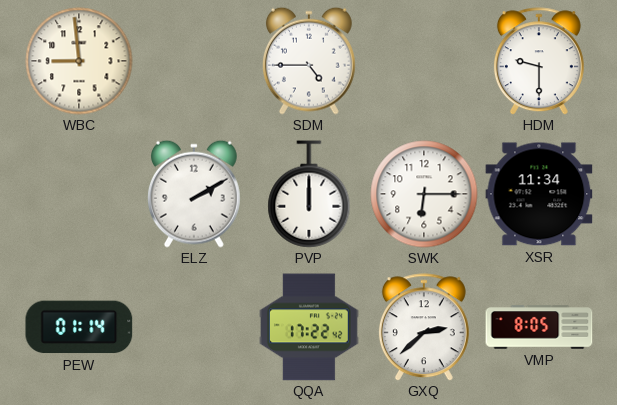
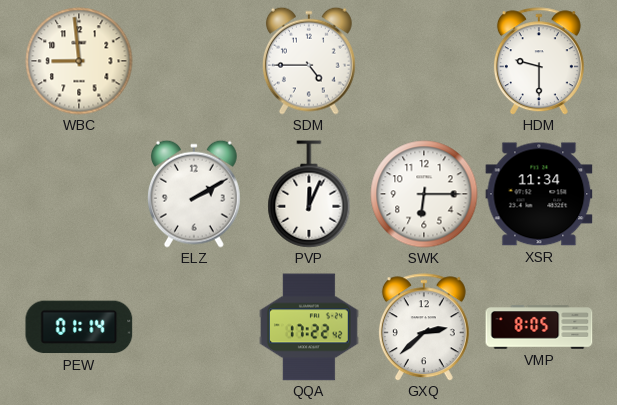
PVP: 12:00 -> 12:04
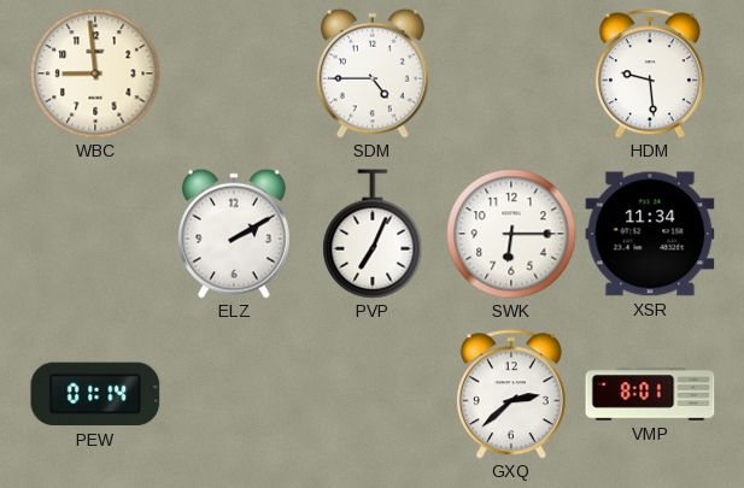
HDM: 9:30 -> 9:29
PVP: 12:04 -> 7:04
QQA: 17:22 -> none
VMP: 8:05 -> 8:01
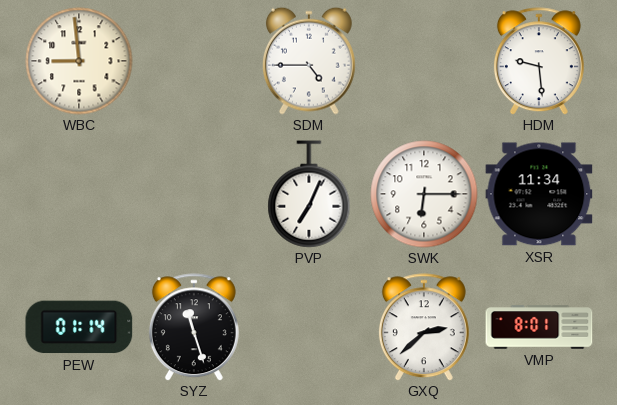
ELZ: 2:10 -> none
SYZ: none -> 11:27
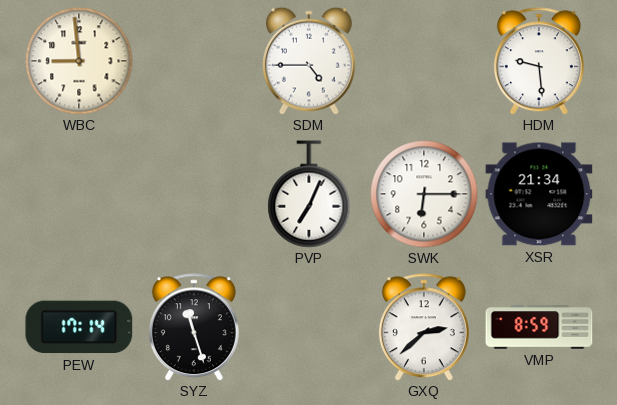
XSR: 11:34 -> 21:34
PEW: 01:14 -> 17:14
VMP: 8:01 -> 8:59
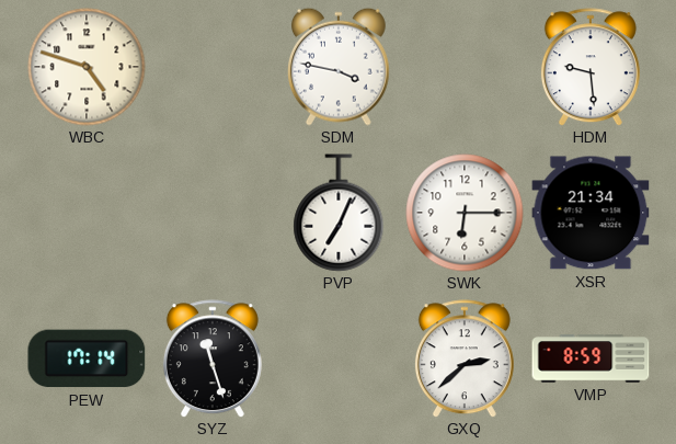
WBC: 8:59 -> 4:48
SDM: 4:45 -> 3:47
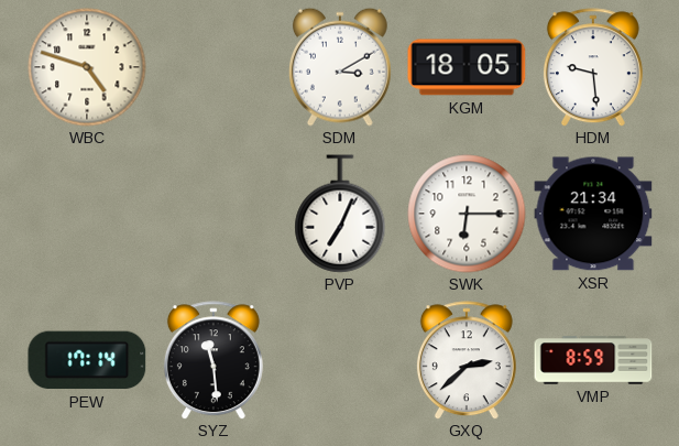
SDM: 3:47 -> 3:10
KGM: none -> 18:05
SYZ: 11:27 -> 11:29
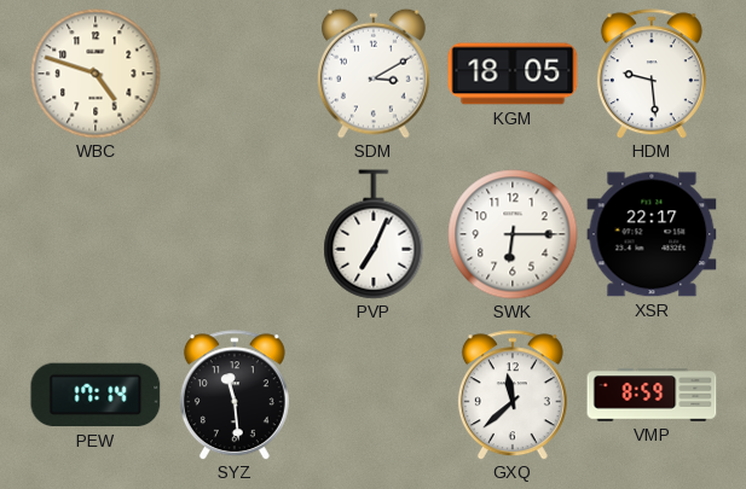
XSR: 21:34 -> 22:17
GXQ: 2:38 -> 11:38
